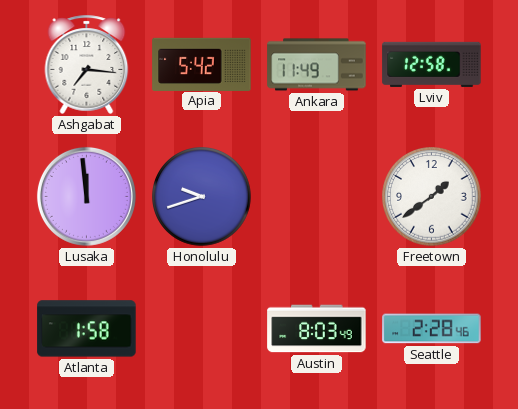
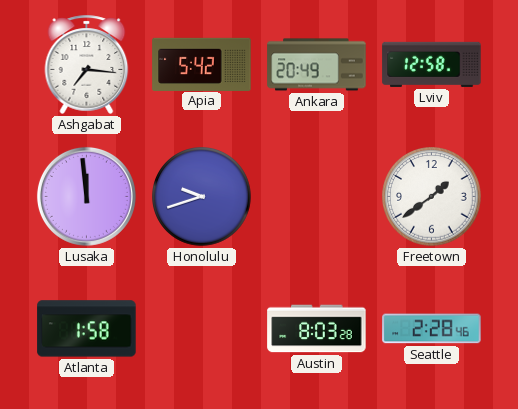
Ankara: 11:49 -> 20:49
Austin: 8:03:49 -> 8:03:28
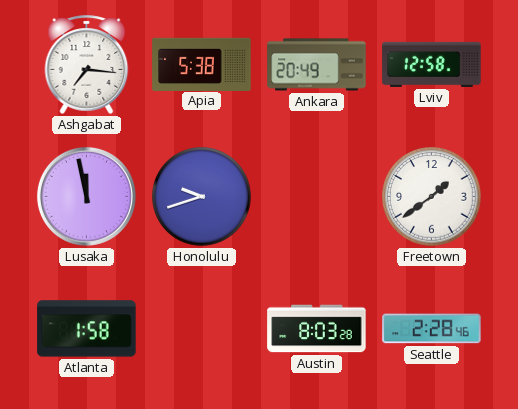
Apia: 5:42 -> 5:38
Lusaka: 11:59 -> 11:58
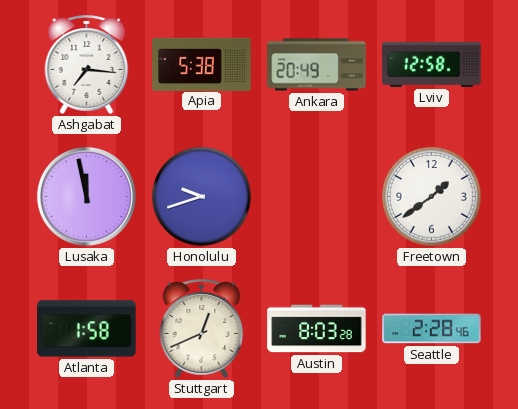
Stuttgart: none -> 12:41
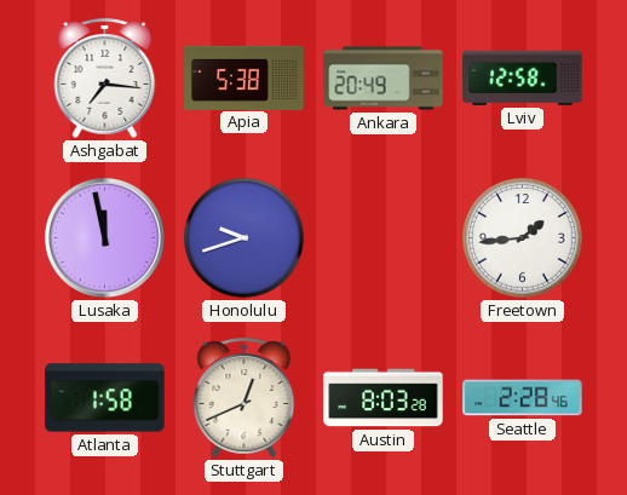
Freetown: 1:39 -> 1:44
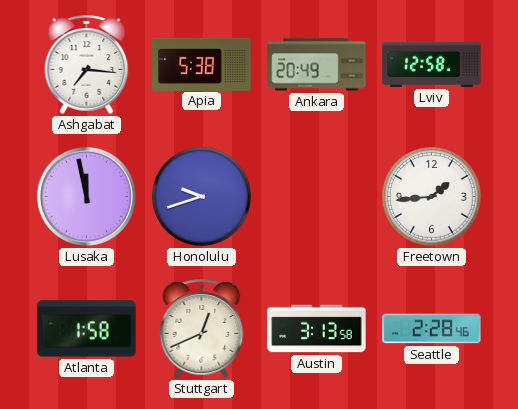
Austin: 8:03 -> 3:13
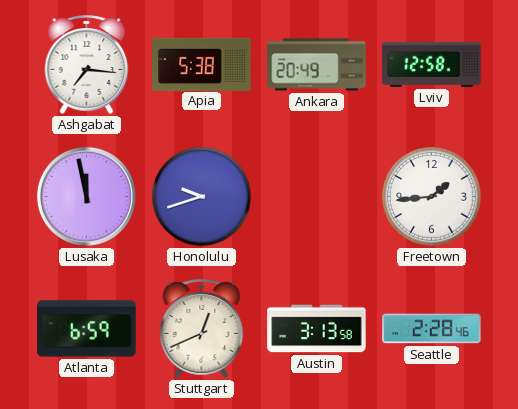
Atlanta: 1:58 -> 6:59
